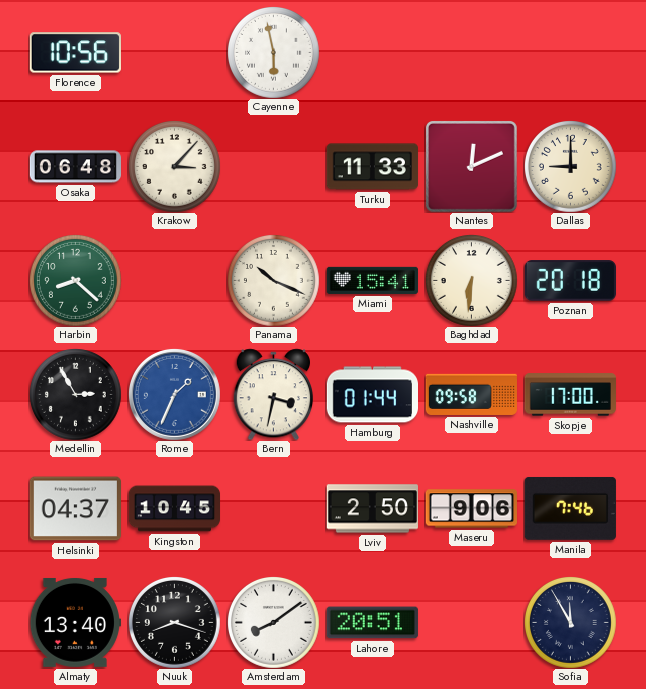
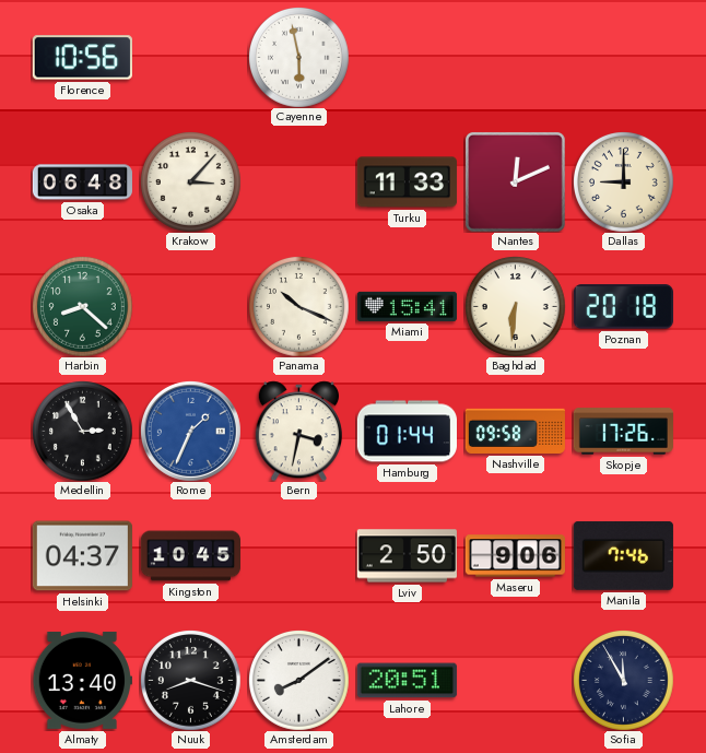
Skopje: 17:00 -> 17:26
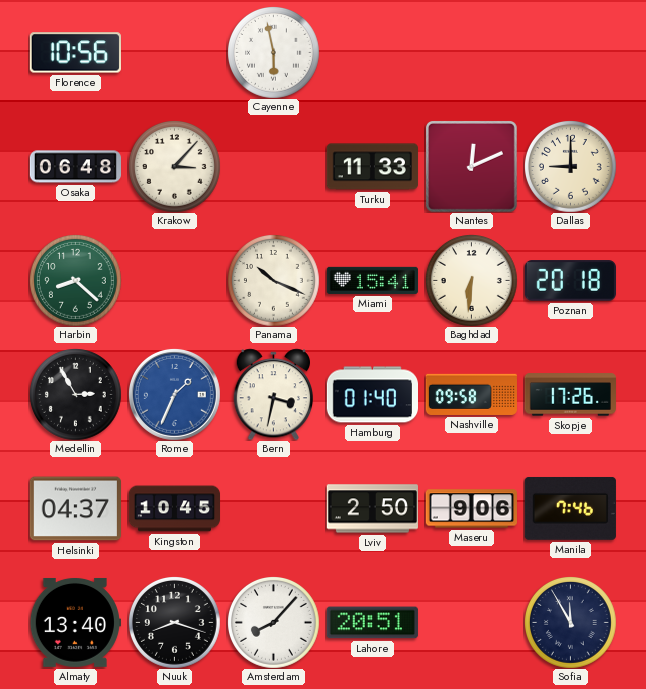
Hamburg: 01:44 -> 01:40
Amsterdam: 8:09 -> 8:07
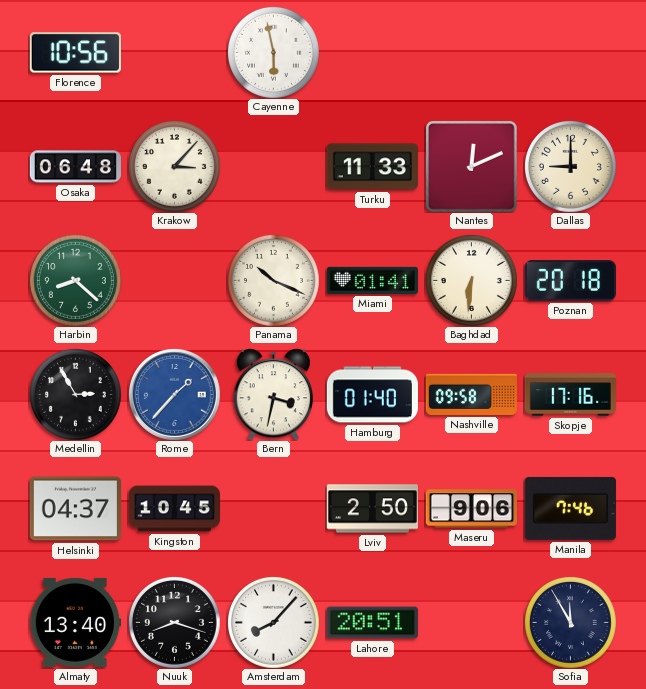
Miami: 15:41 -> 01:41
Rome: 1:34 -> 1:37
Skopje: 17:26 -> 17:16
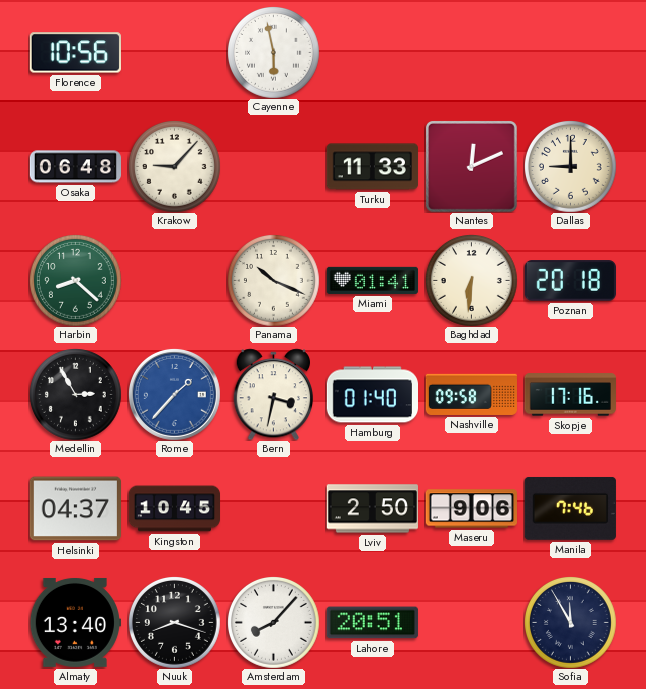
Krakow: 3:07 -> 9:07
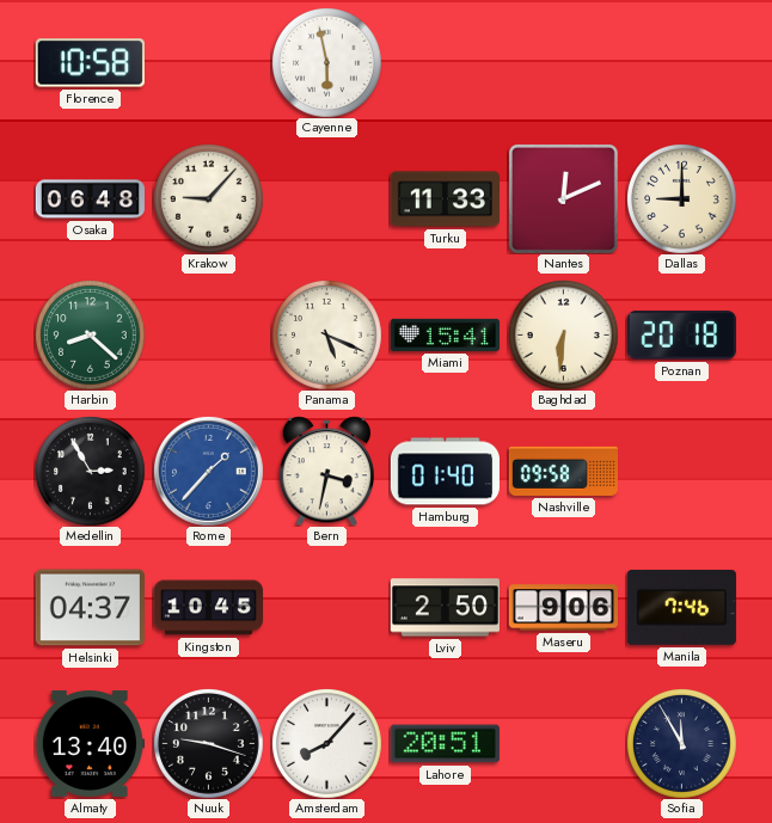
Florence: 10:56 -> 10:58
Panama: 10:19 -> 5:19
Miami: 01:41 -> 15:41
Skopje: 17:16 -> none
Nuuk: 8:18 -> 9:18
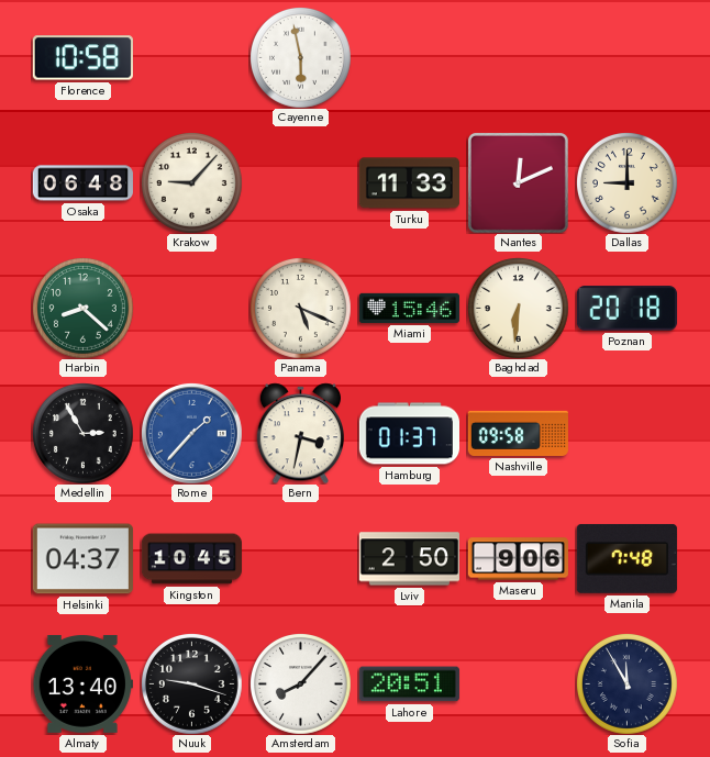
Miami: 15:41 -> 15:46
Hamburg: 01:40 -> 01:37
Manila: 7:46 -> 7:48
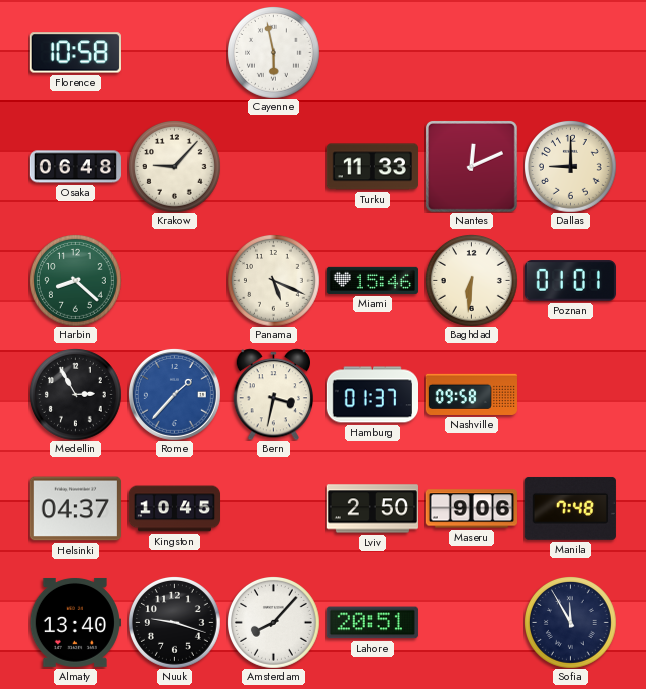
Poznan: 20:18 -> 01:01
